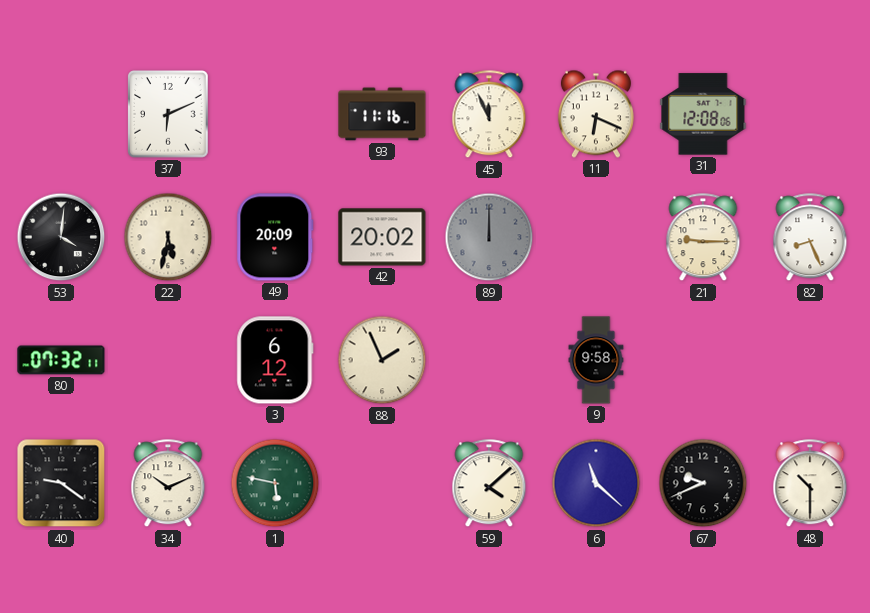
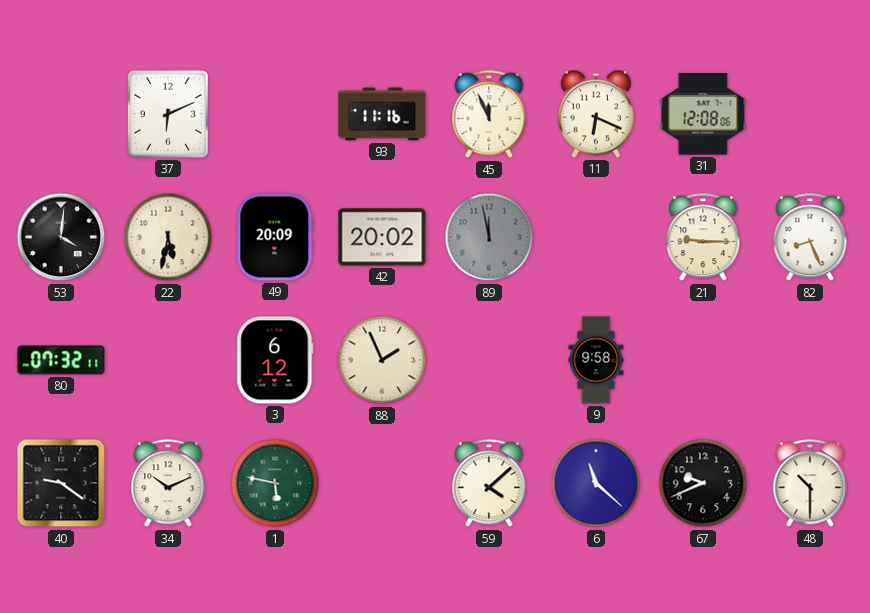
89: 12:00 -> 11:58
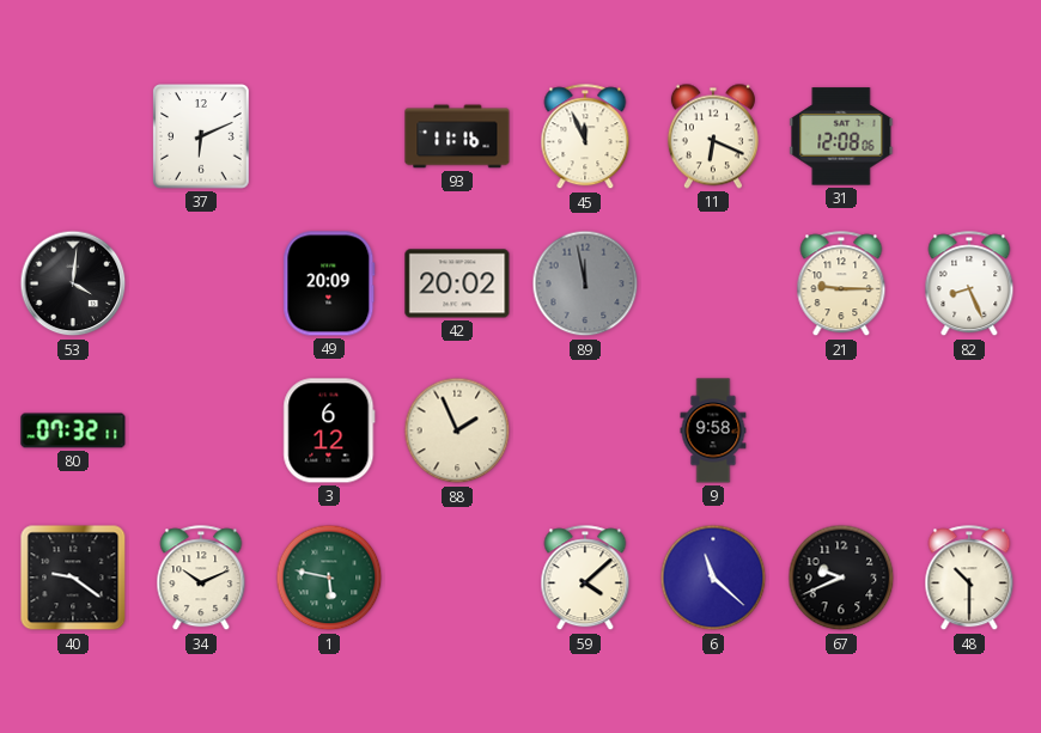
22: 5:32 -> none
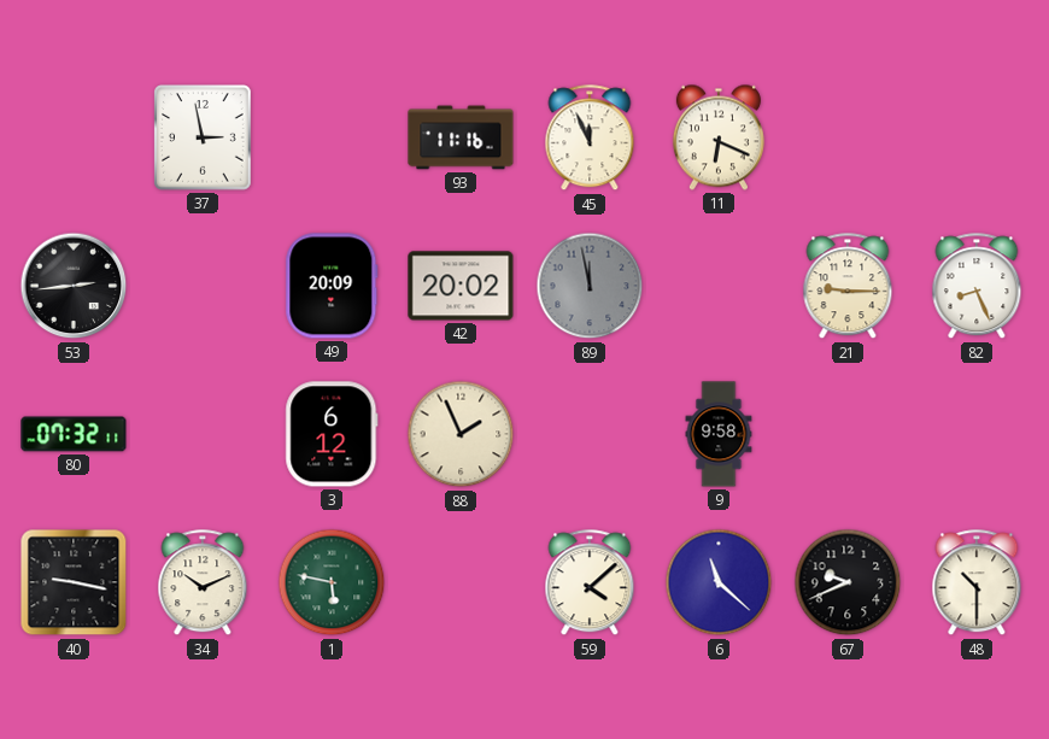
37: 6:11 -> 2:58
31: 12:08 -> none
53: 4:01 -> 2:44
40: 9:21 -> 9:17
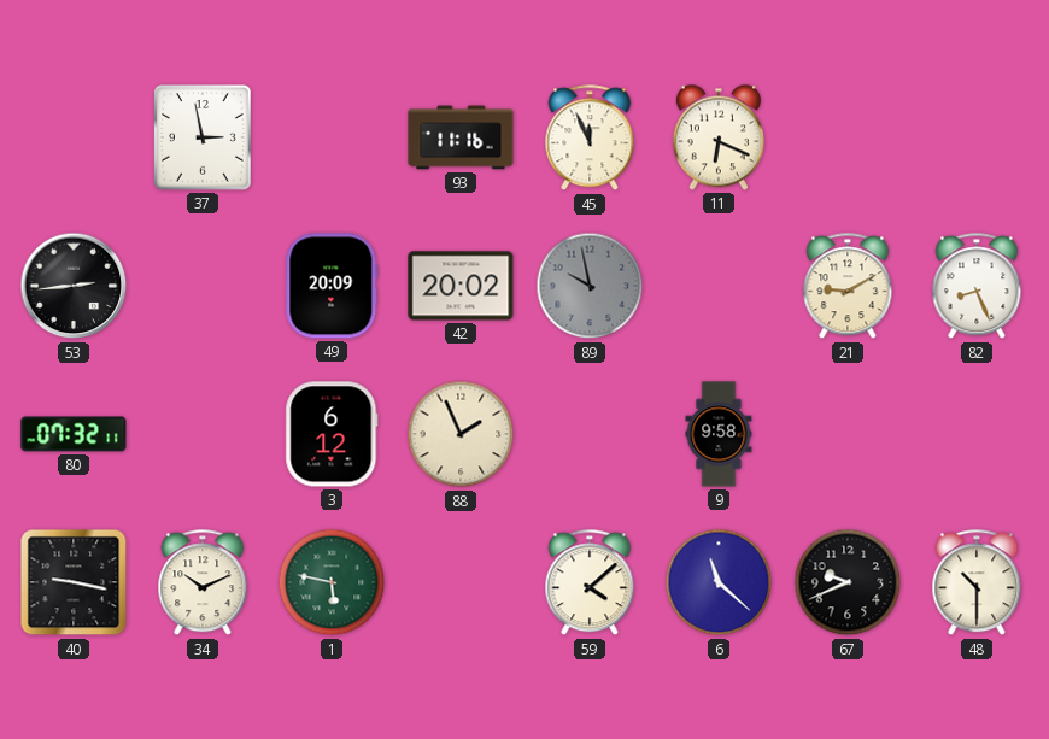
89: 11:58 -> 9:58
21: 9:15 -> 9:10
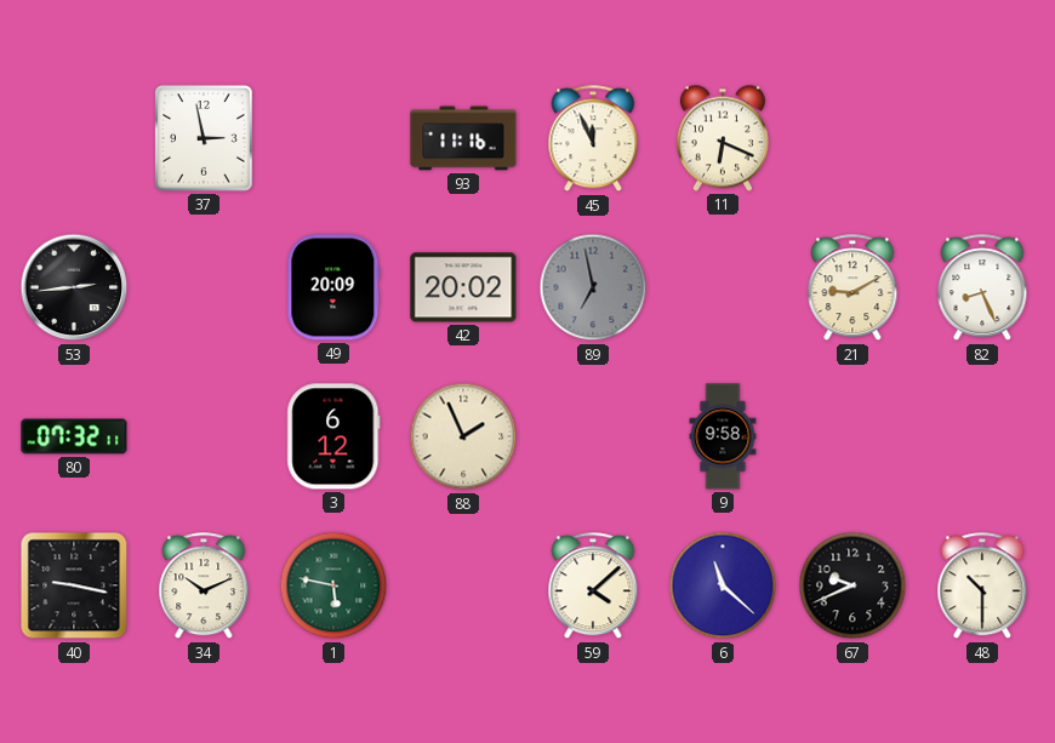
89: 9:58 -> 6:58
